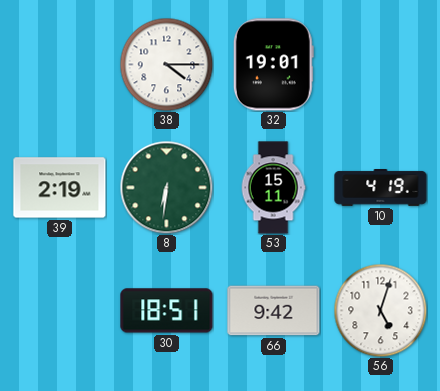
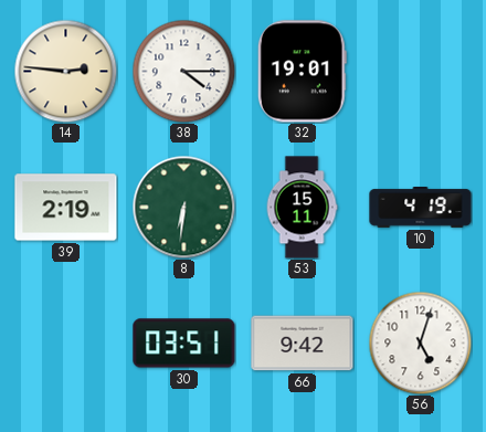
14: none -> 2:46
30: 18:51 -> 03:51
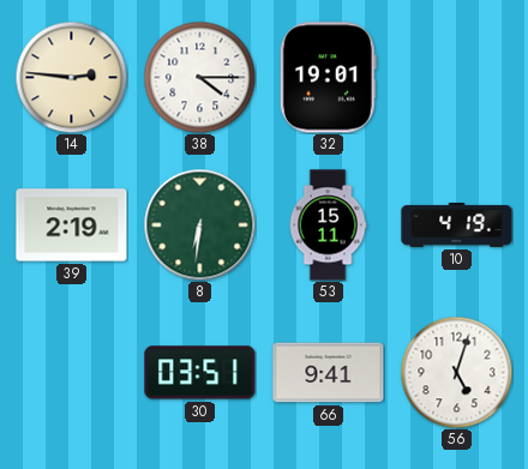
66: 9:42 -> 9:41
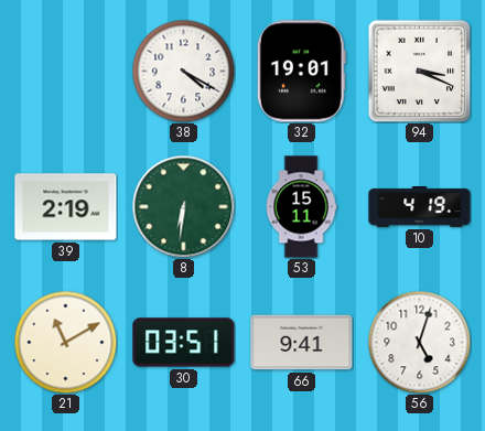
14: 2:46 -> none
38: 4:15 -> 4:20
94: none -> 3:19
21: none -> 11:10
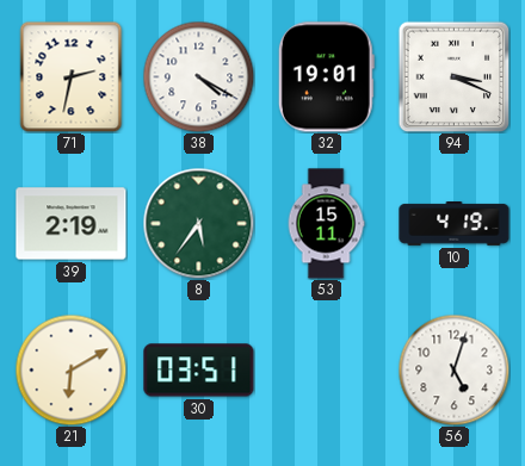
71: none -> 2:32
8: 6:31 -> 5:36
21: 11:10 -> 6:10
66: 9:41 -> none
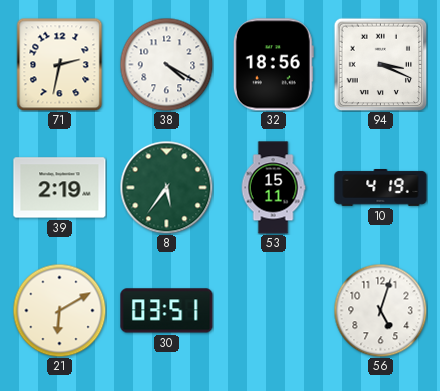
32: 19:01 -> 18:56
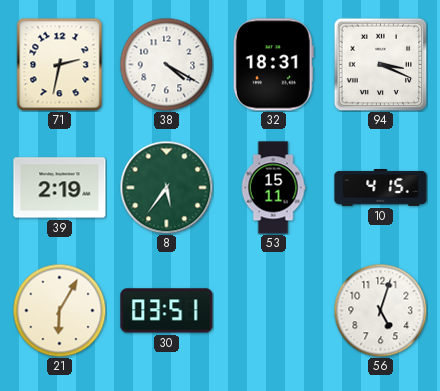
32: 18:56 -> 18:31
10: 4:19 -> 4:15
21: 6:10 -> 6:05
